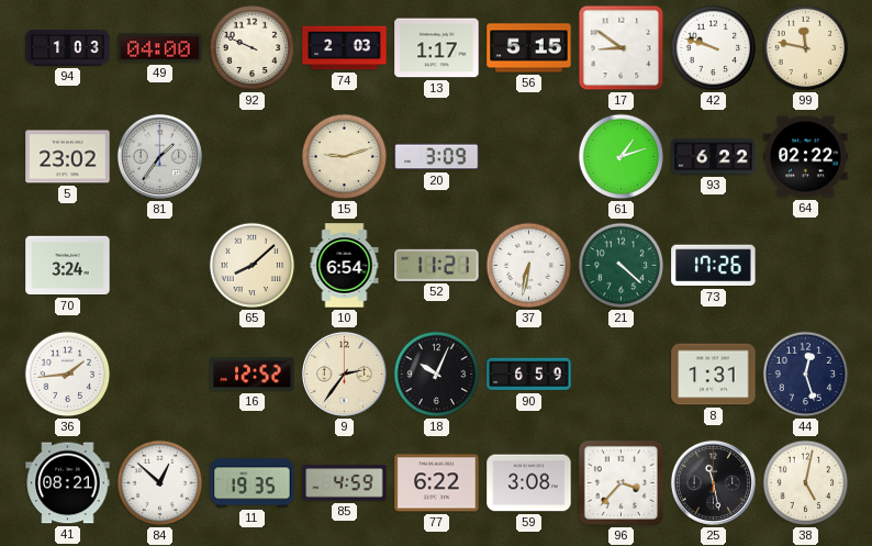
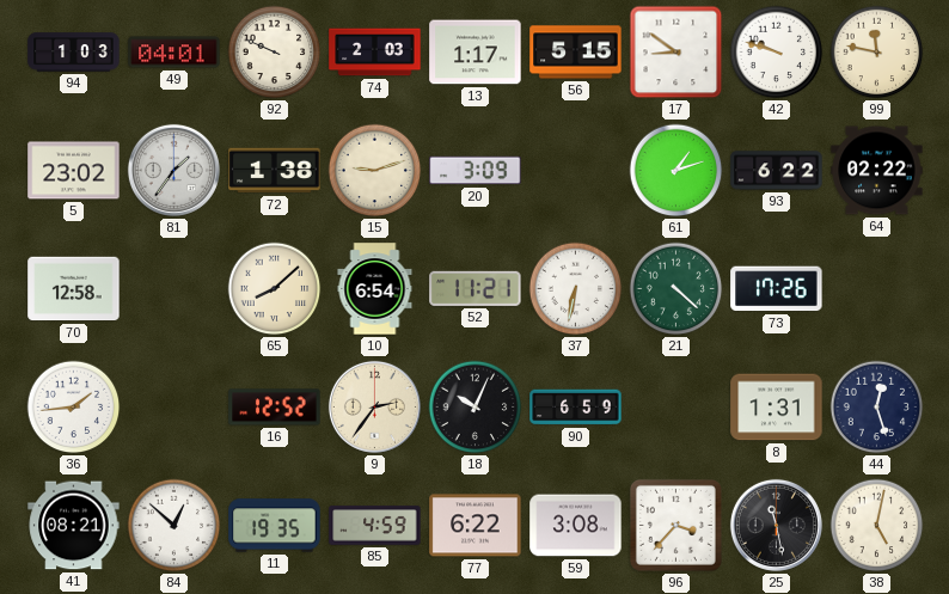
49: 04:00 -> 04:01
72: none -> 1:38
70: 3:24 -> 12:58
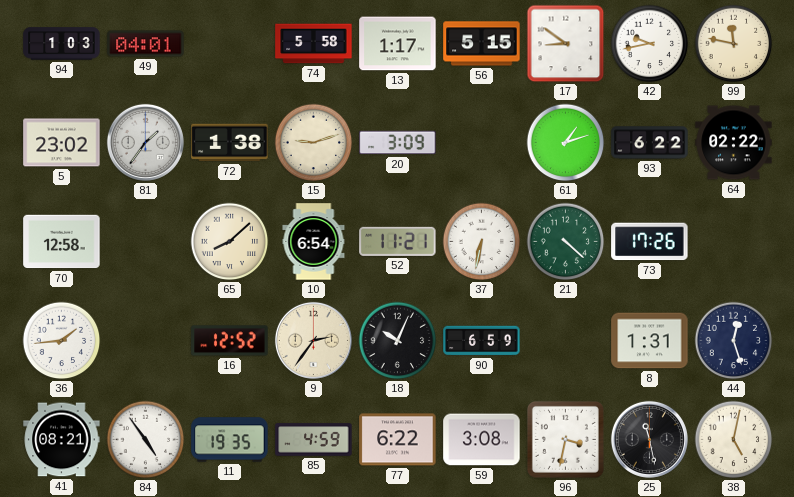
92: 9:49 -> none
74: 2:03 -> 5:58
42: 9:48 -> 9:43
84: 12:52 -> 4:54
96: 3:37 -> 3:32
